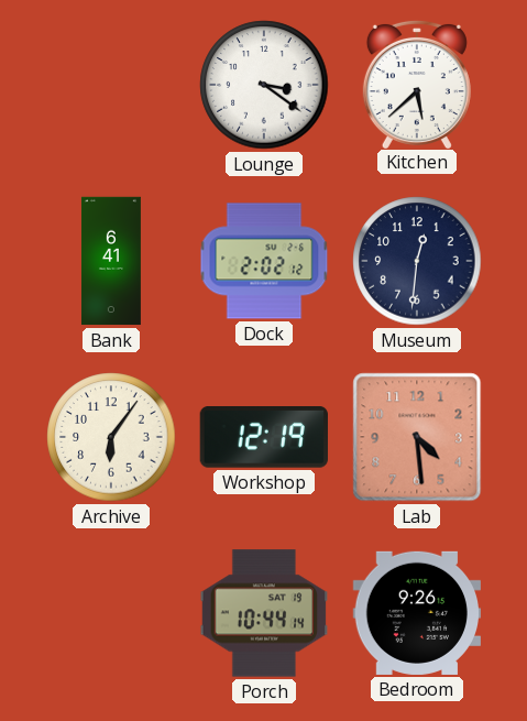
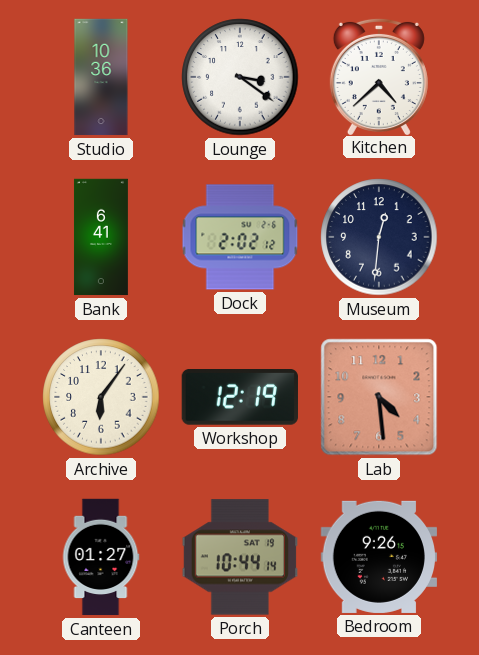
Studio: none -> 10:36
Kitchen: 5:38 -> 4:38
Canteen: none -> 01:27
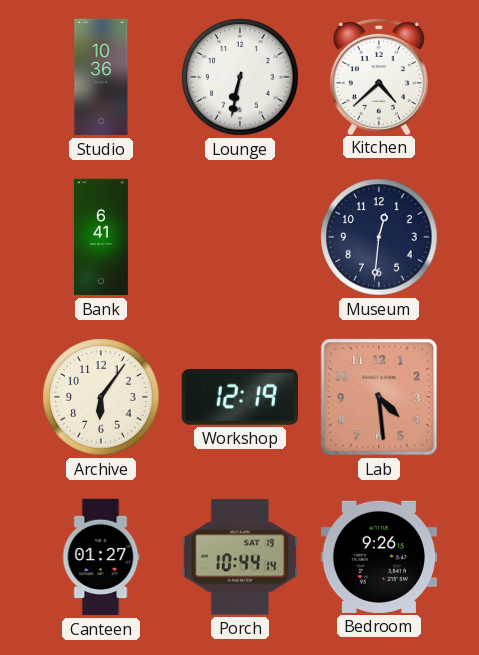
Lounge: 3:21 -> 6:32
Dock: 2:02 -> none
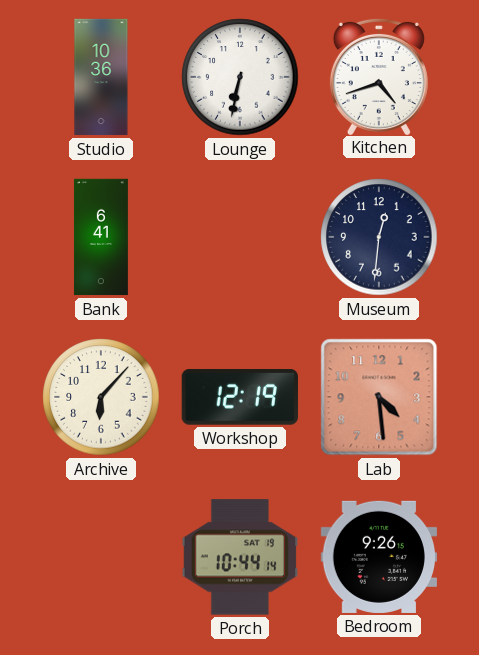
Kitchen: 4:38 -> 4:42
Archive: 6:06 -> 6:07
Canteen: 01:27 -> none
